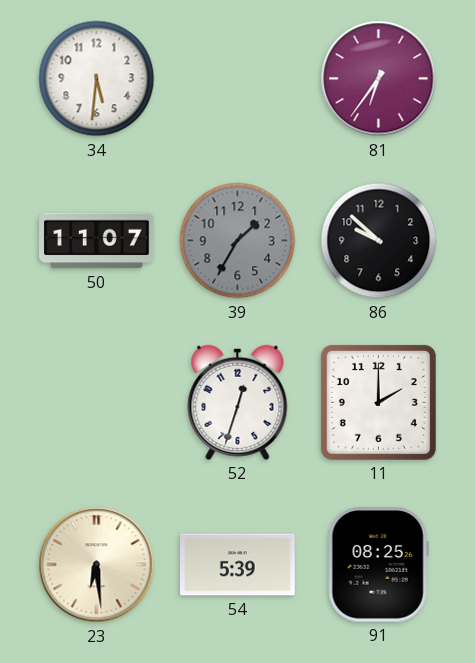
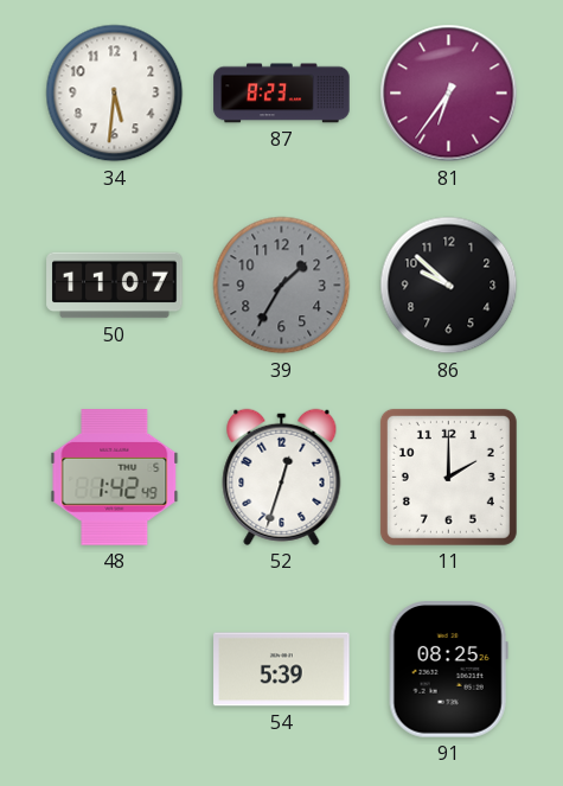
87: none -> 8:23
48: none -> 1:42
23: 6:29 -> none
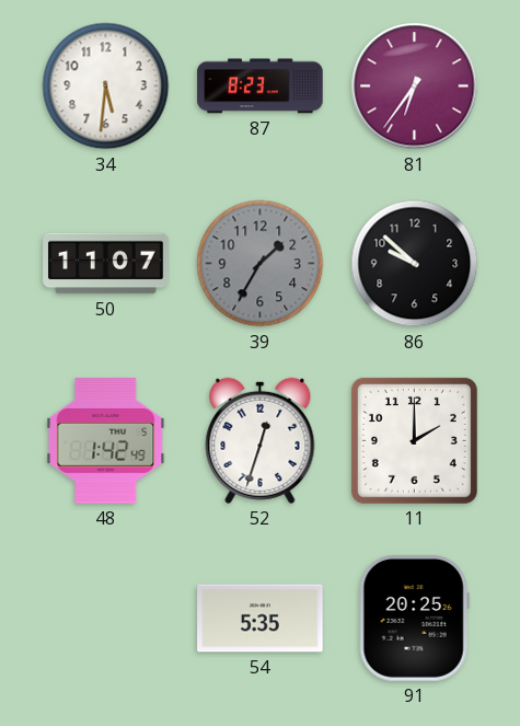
54: 5:39 -> 5:35
91: 08:25 -> 20:25
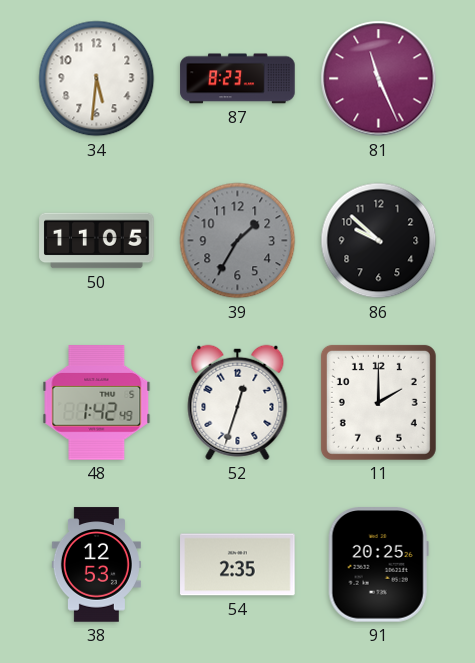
81: 6:36 -> 11:26
50: 11:07 -> 11:05
38: none -> 12:53
54: 5:35 -> 2:35
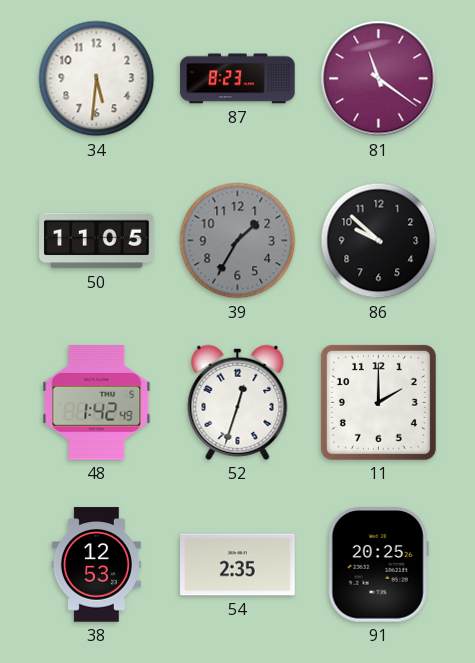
81: 11:26 -> 11:21
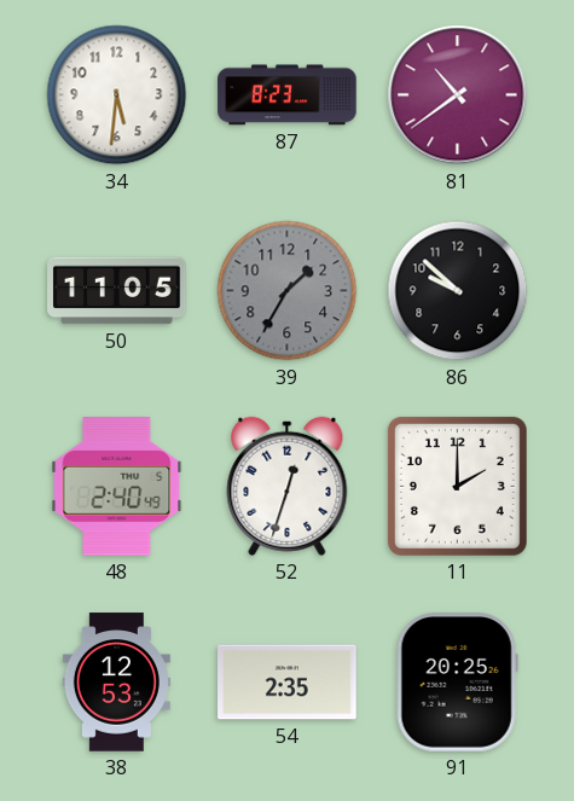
81: 11:21 -> 10:39
48: 1:42 -> 2:40
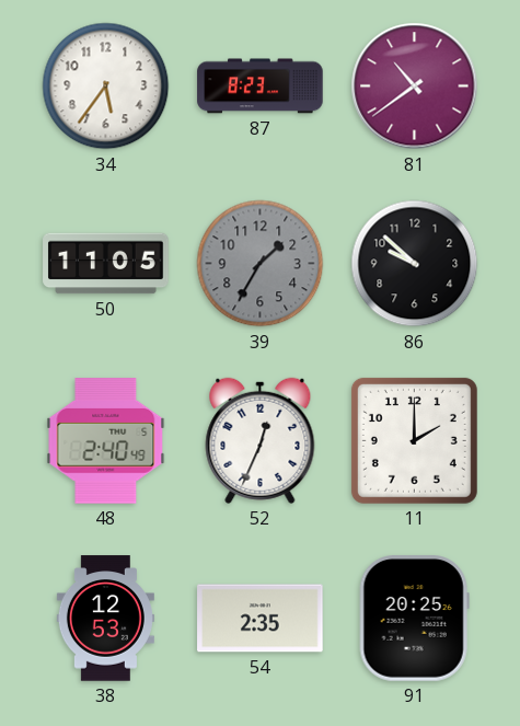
34: 5:31 -> 5:36
52: 12:33 -> 12:34
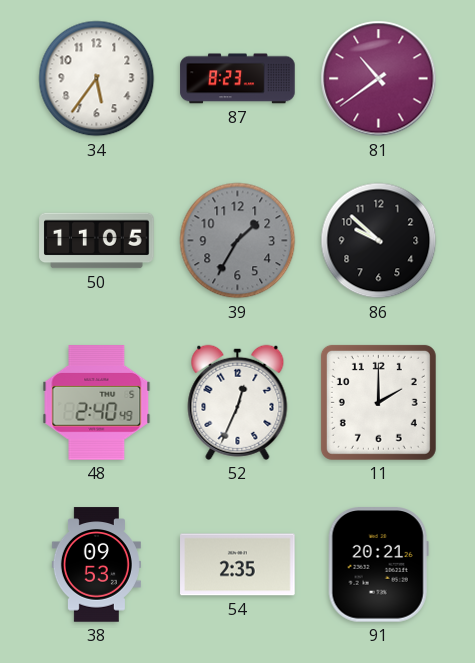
38: 12:53 -> 09:53
91: 20:25 -> 20:21
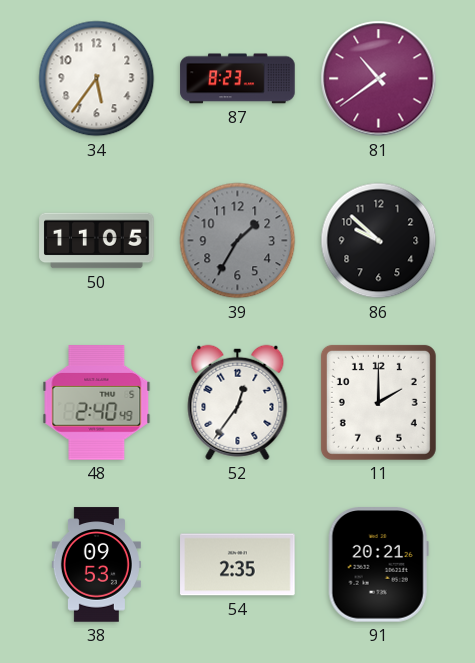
52: 12:34 -> 12:36
